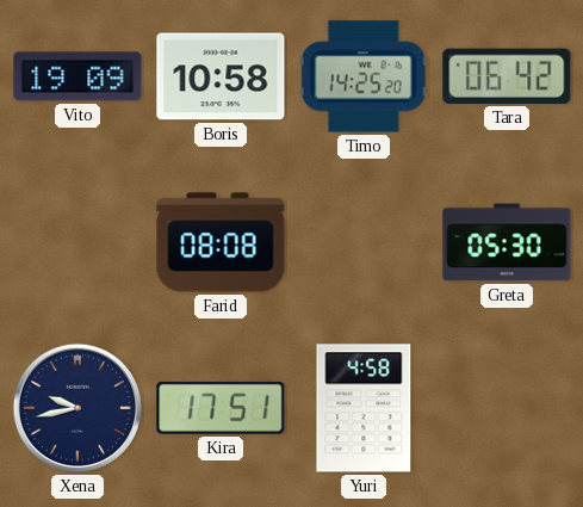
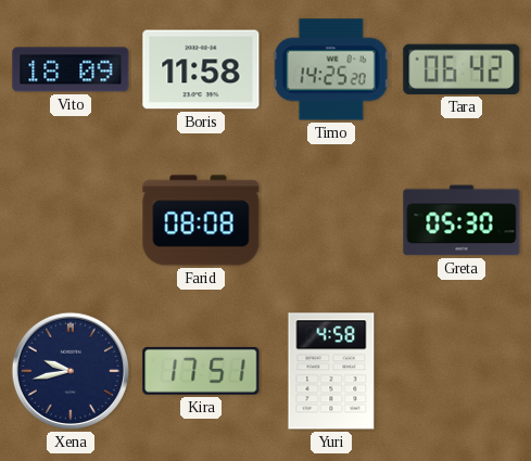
Vito: 19:09 -> 18:09
Boris: 10:58 -> 11:58
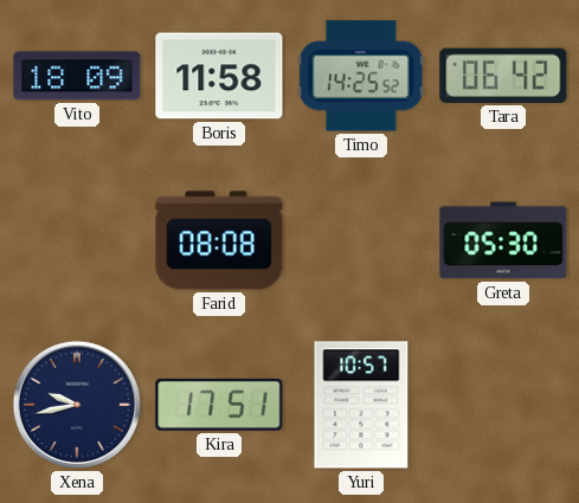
Timo: 14:25:20 -> 14:25:52
Yuri: 4:58 -> 10:57
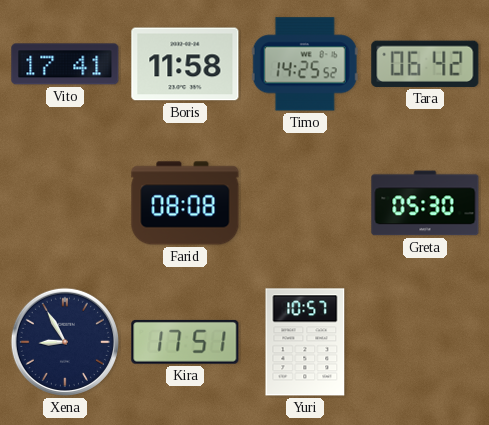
Vito: 18:09 -> 17:41
Xena: 9:43 -> 8:55
